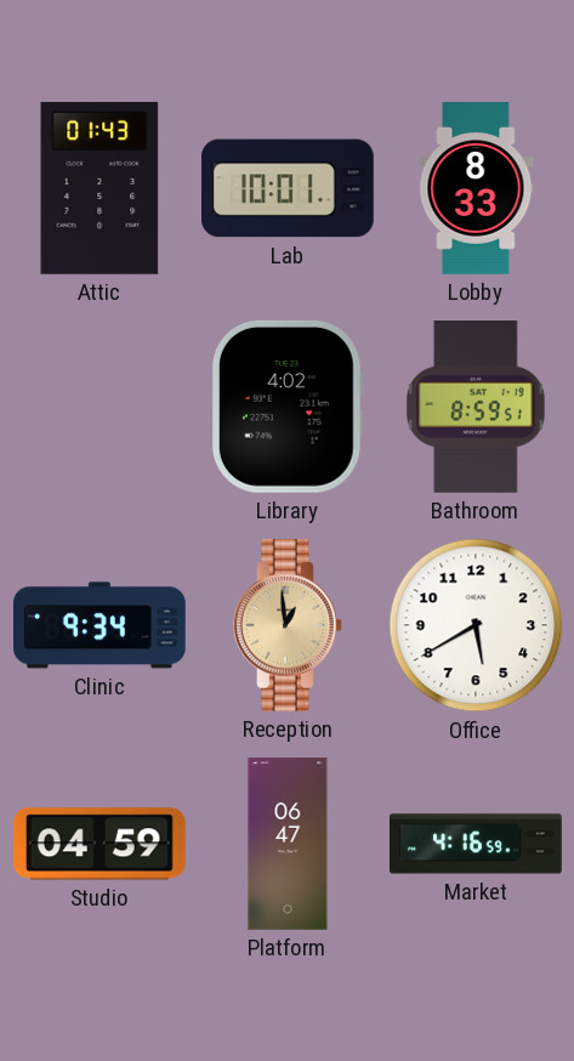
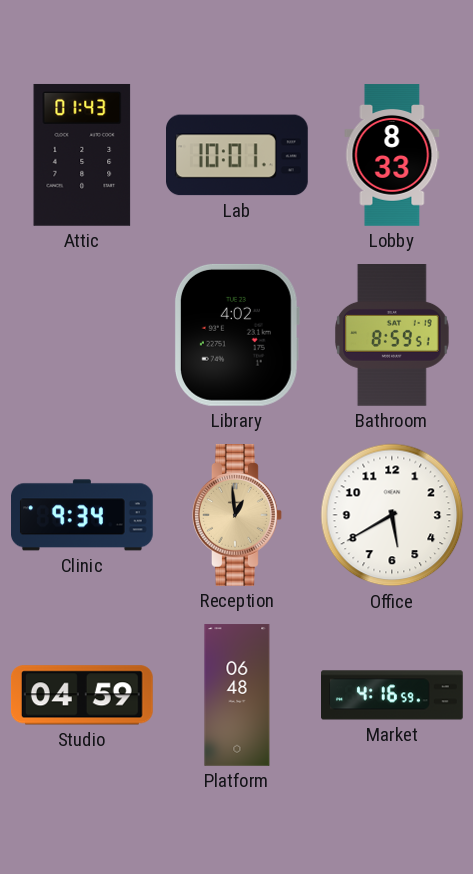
Platform: 06:47 -> 06:48
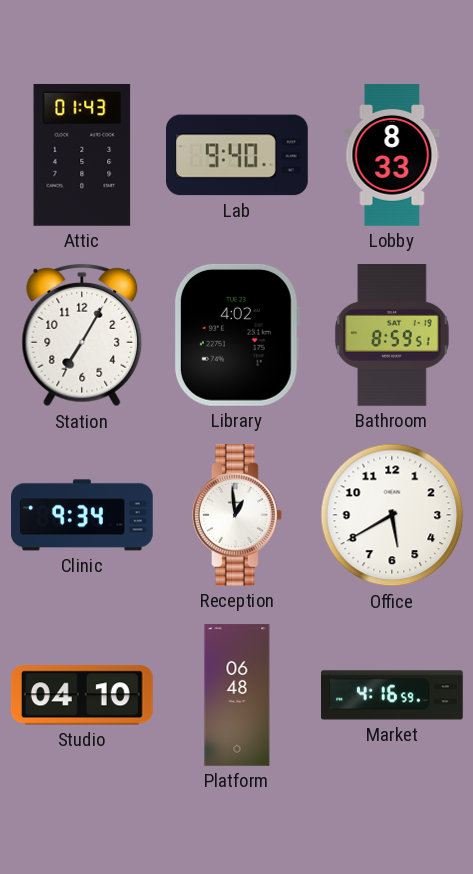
Lab: 10:01 -> 9:40
Station: none -> 7:05
Reception dial: champagne -> white
Studio: 04:59 -> 04:10
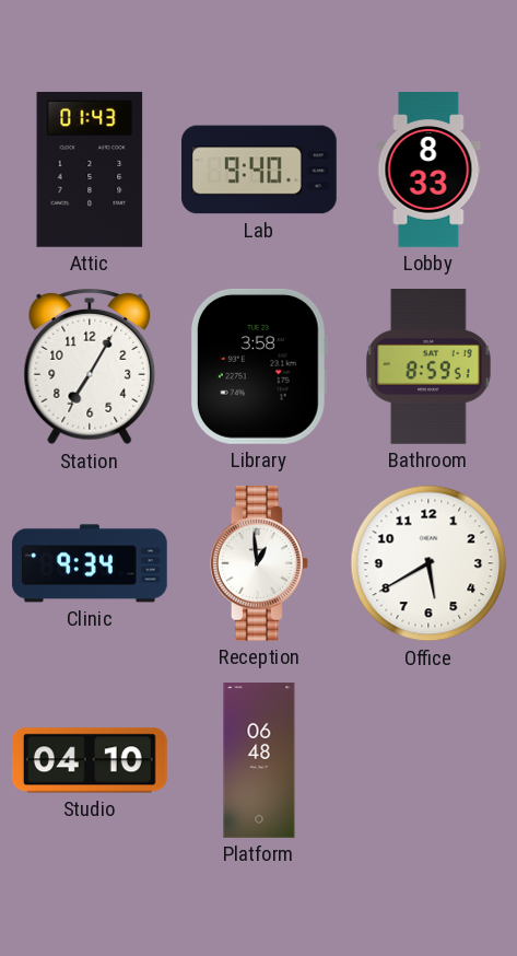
Library: 4:02 -> 3:58
Market: 4:16 -> none
